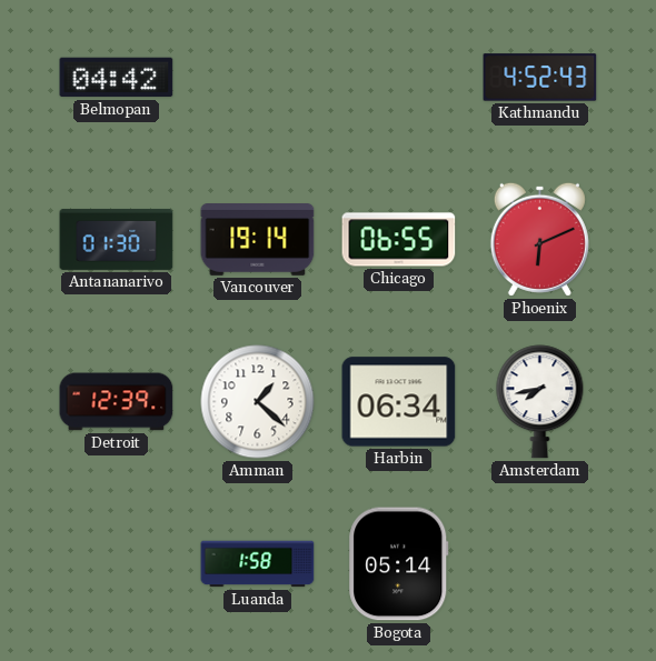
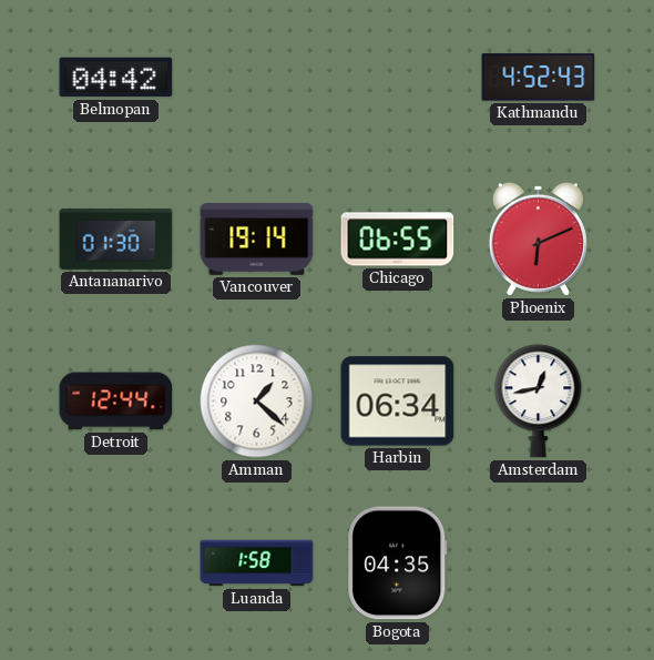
Detroit: 12:39 -> 12:44
Amsterdam: 7:43 -> 12:43
Bogota: 05:14 -> 04:35
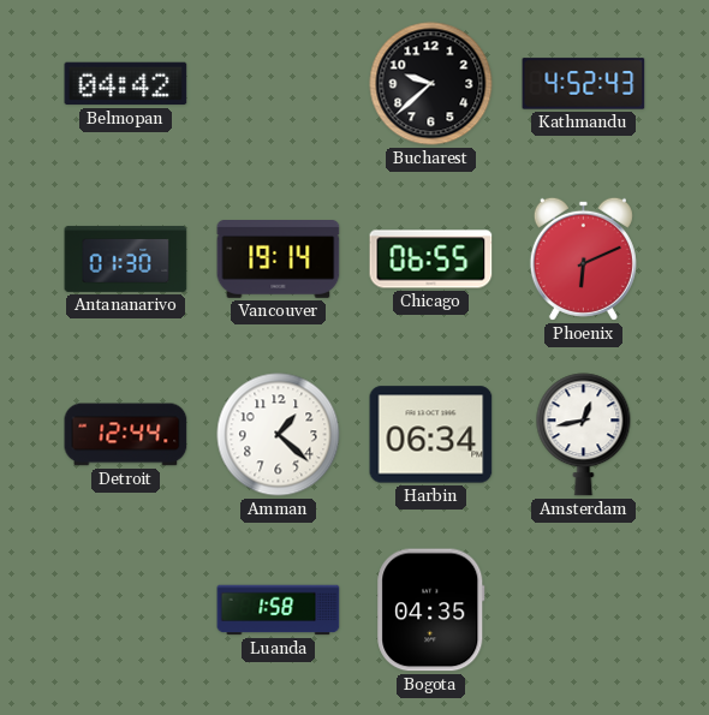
Bucharest: none -> 9:38
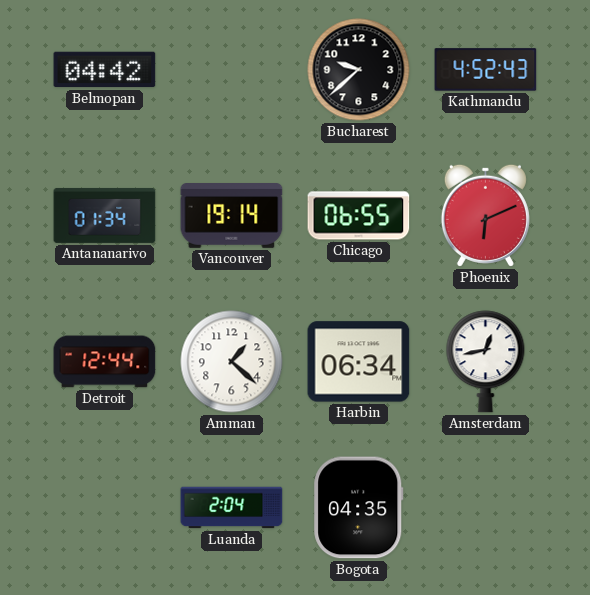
Antananarivo: 01:30 -> 01:34
Luanda: 1:58 -> 2:04
